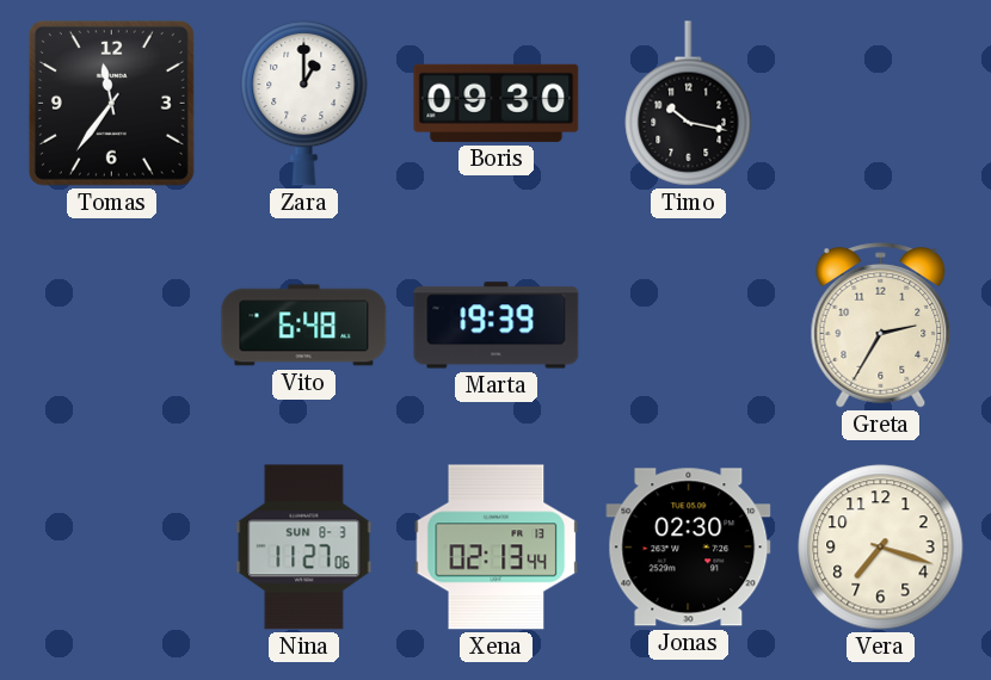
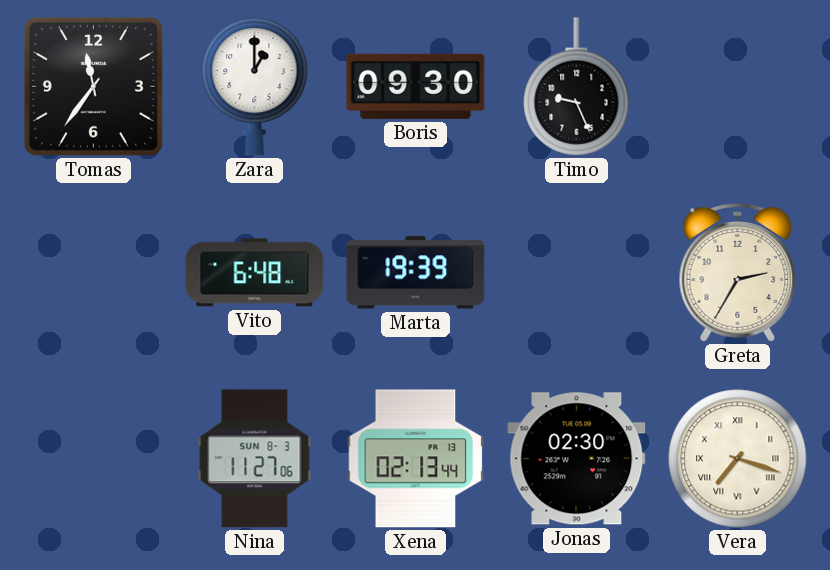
Timo: 10:17 -> 9:26
Vera numerals: Arabic -> Roman
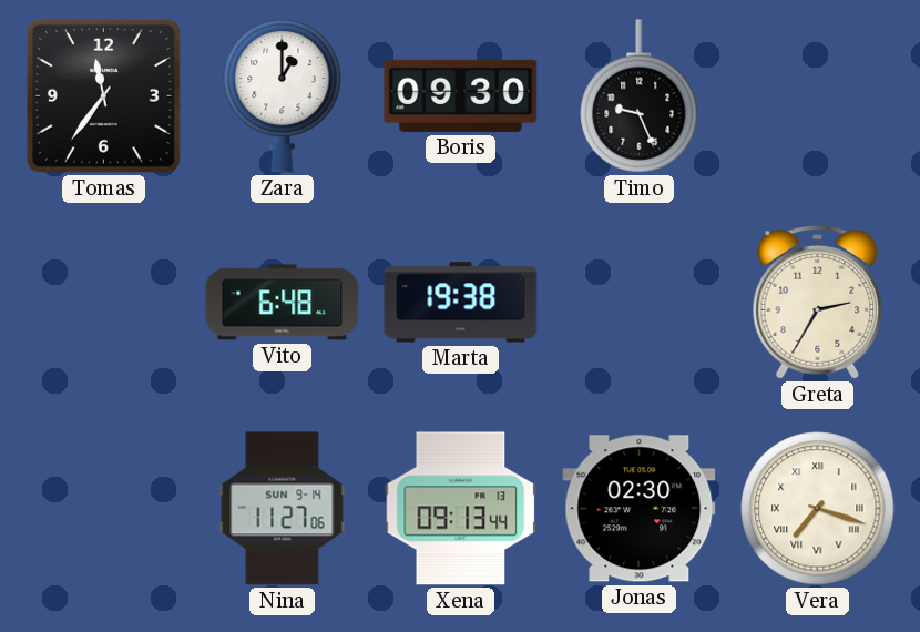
Marta: 19:39 -> 19:38
Nina date: SUN 8-3 -> SUN 9-14
Xena: 02:13 -> 09:13
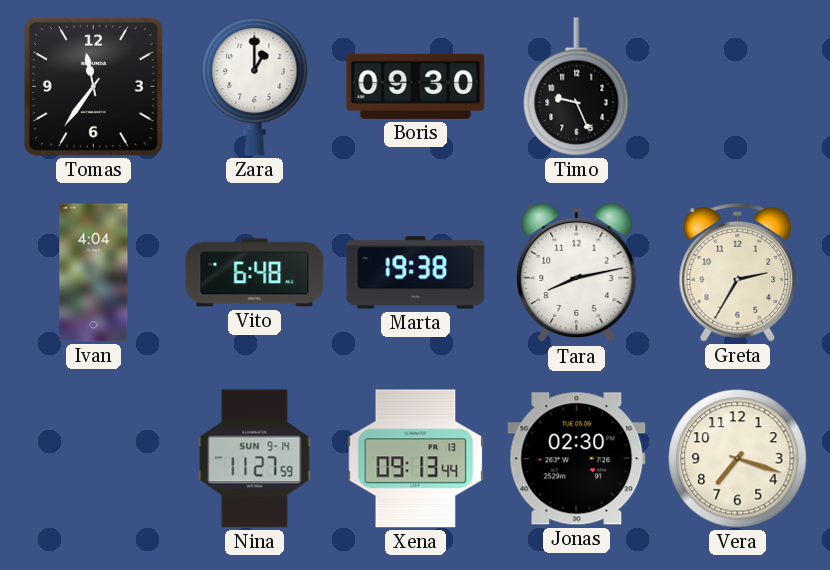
Ivan: none -> 4:04
Tara: none -> 8:13
Nina: 11:27:06 -> 11:27:59
Vera numerals: Roman -> Arabic
